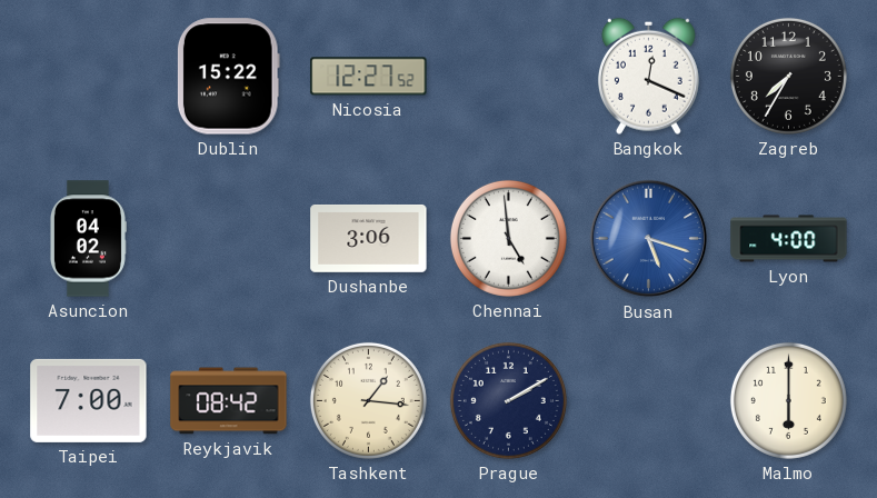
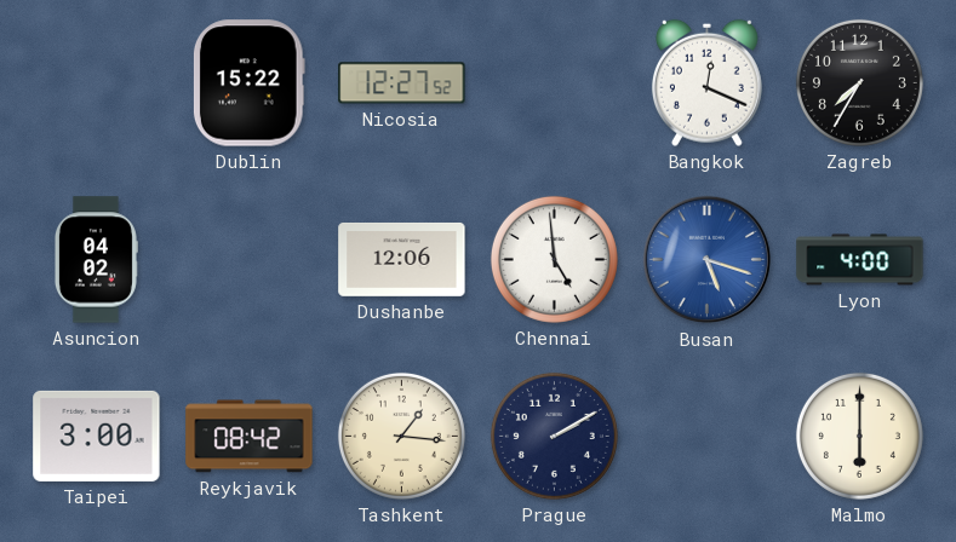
Dushanbe: 3:06 -> 12:06
Taipei: 7:00 -> 3:00
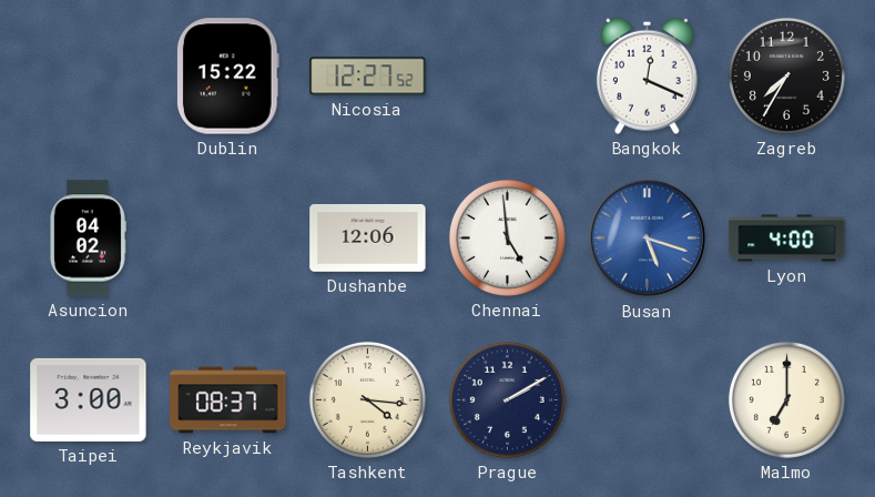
Reykjavik: 08:42 -> 08:37
Tashkent: 1:16 -> 4:16
Malmo: 6:00 -> 7:00
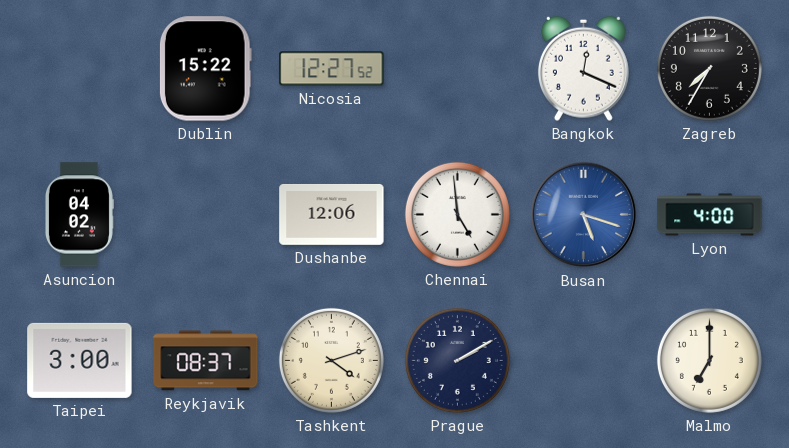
Tashkent: 4:16 -> 4:12
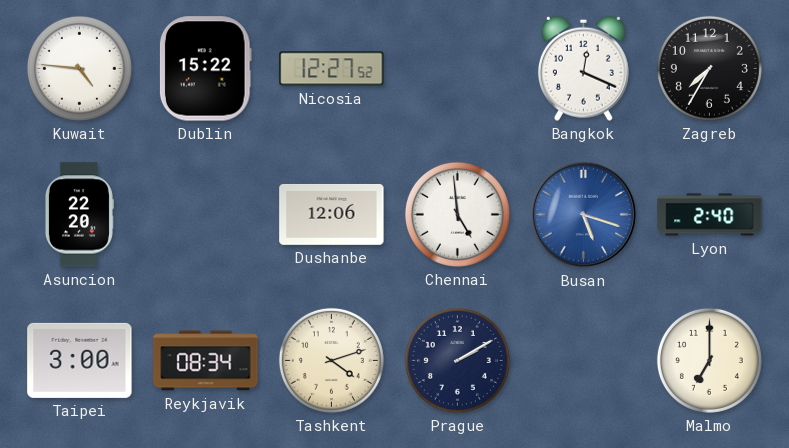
Kuwait: none -> 4:46
Asuncion: 04:02 -> 22:20
Lyon: 4:00 -> 2:40
Reykjavik: 08:37 -> 08:34
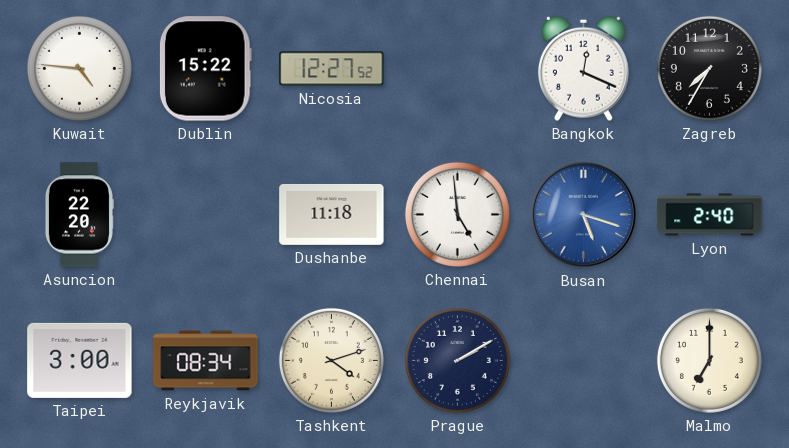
Dushanbe: 12:06 -> 11:18
